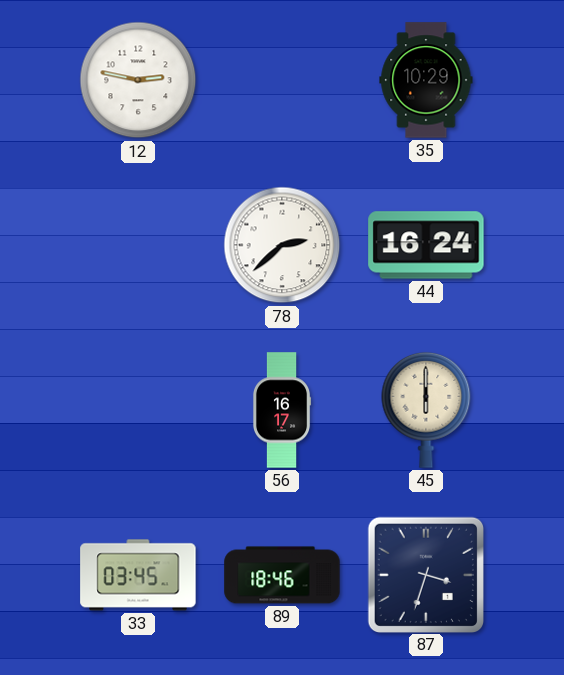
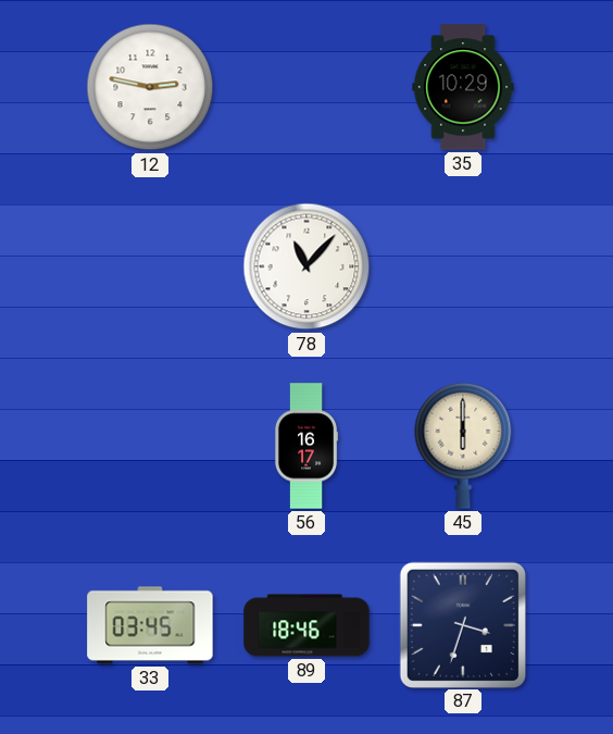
78: 2:38 -> 11:07
44: 16:24 -> none
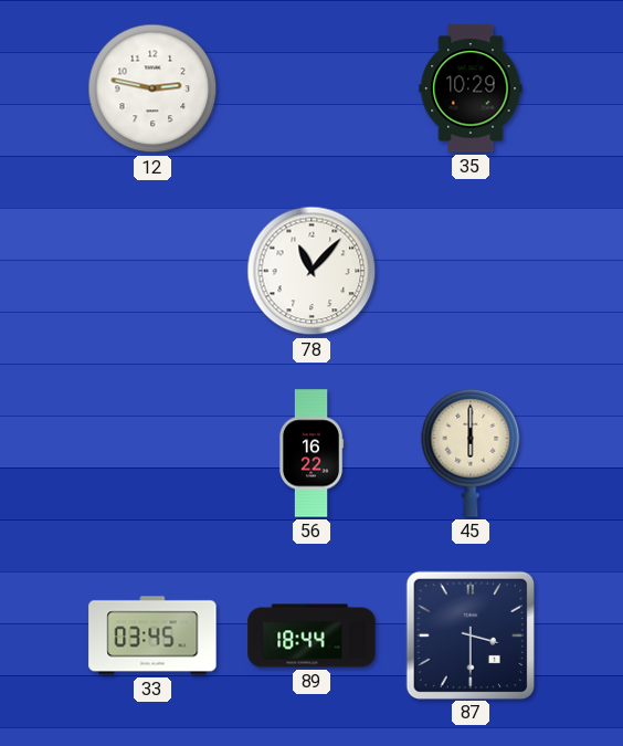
56: 16:17 -> 16:22
89: 18:46 -> 18:44
87: 3:33 -> 3:30
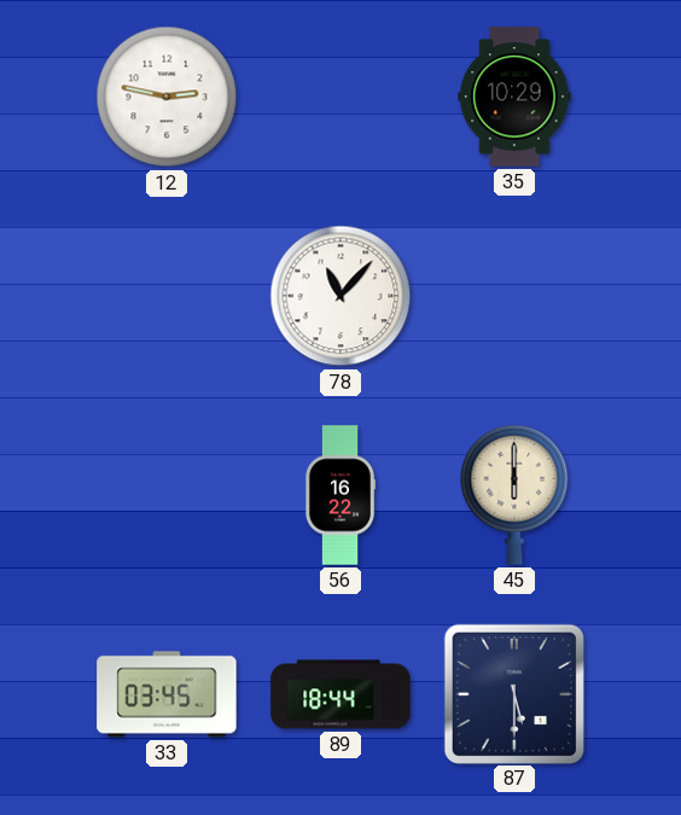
87: 3:30 -> 5:30
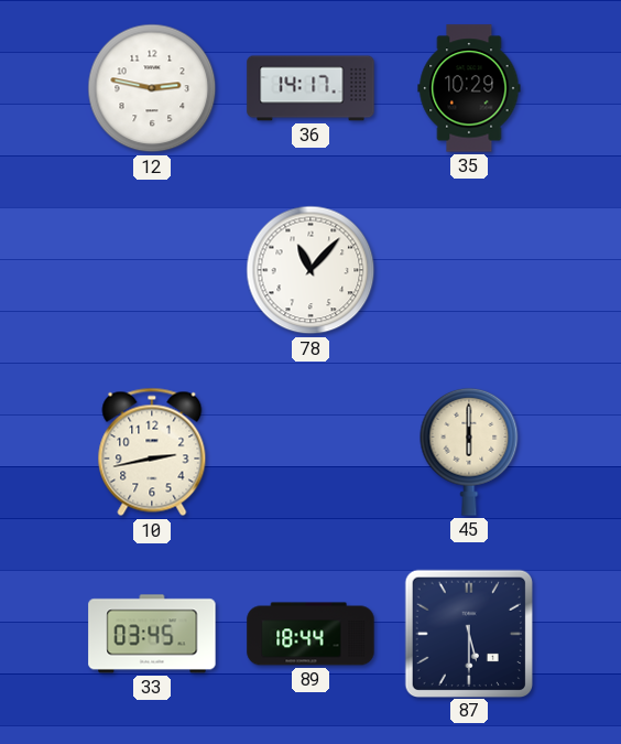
36: none -> 14:17
10: none -> 2:43
56: 16:22 -> none
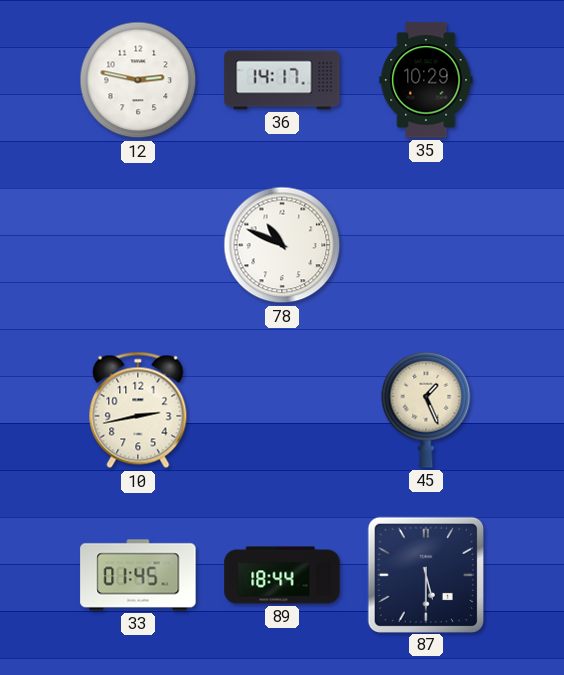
78: 11:07 -> 10:49
45: 6:00 -> 1:26
33: 03:45 -> 01:45
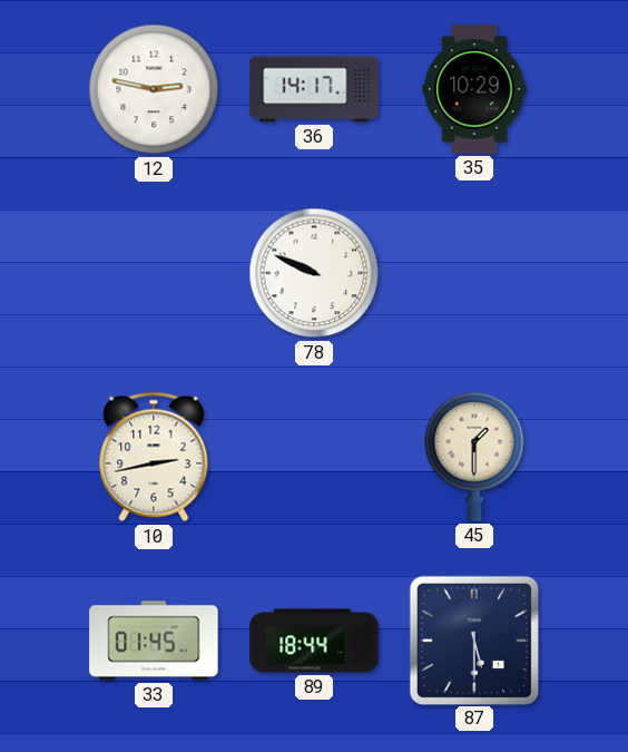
78: 10:49 -> 9:49
45: 1:26 -> 1:30
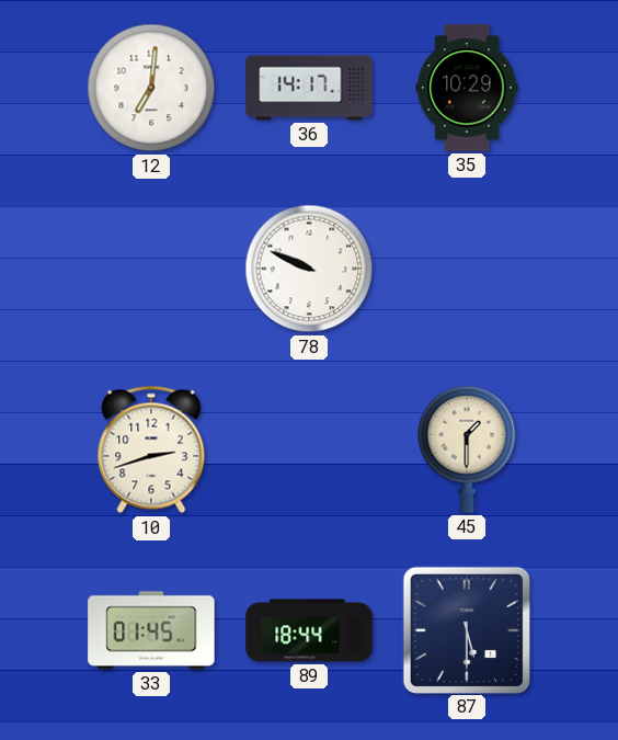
12: 2:47 -> 7:01
10: 2:43 -> 2:42
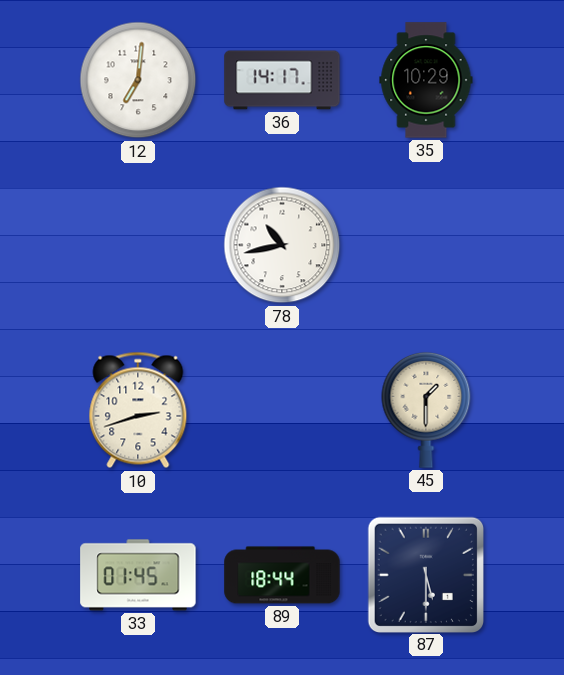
78: 9:49 -> 10:43
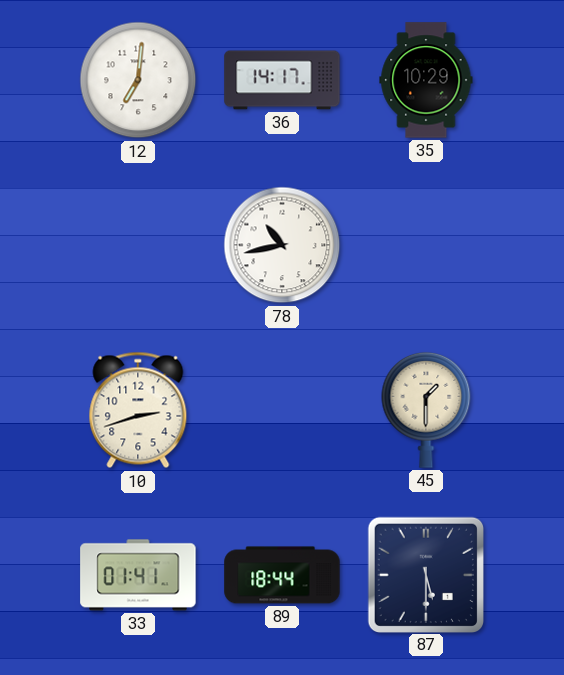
33: 01:45 -> 01:41
